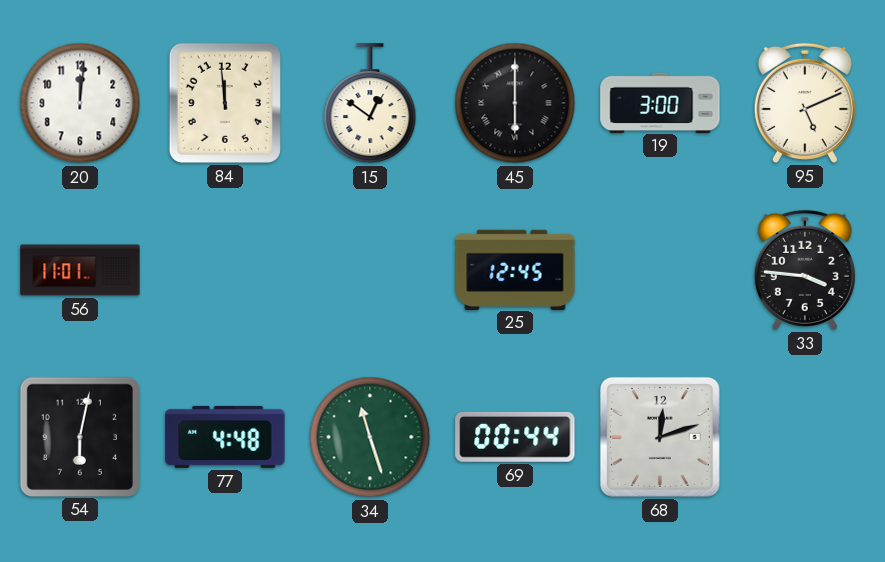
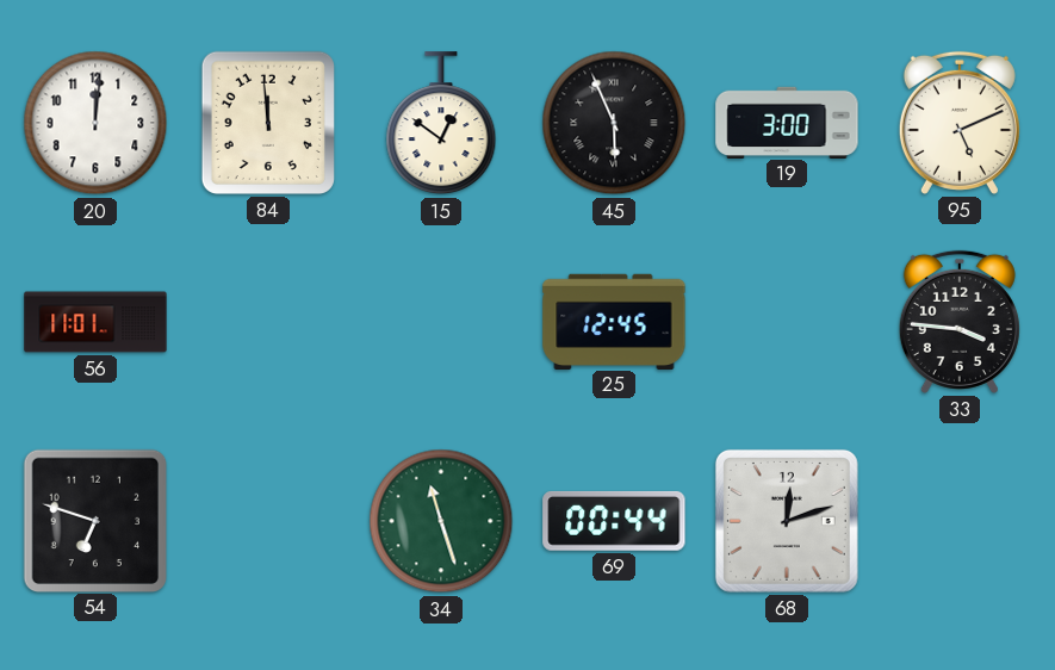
45: 6:00 -> 5:56
54: 6:02 -> 6:48
77: 4:48 -> none
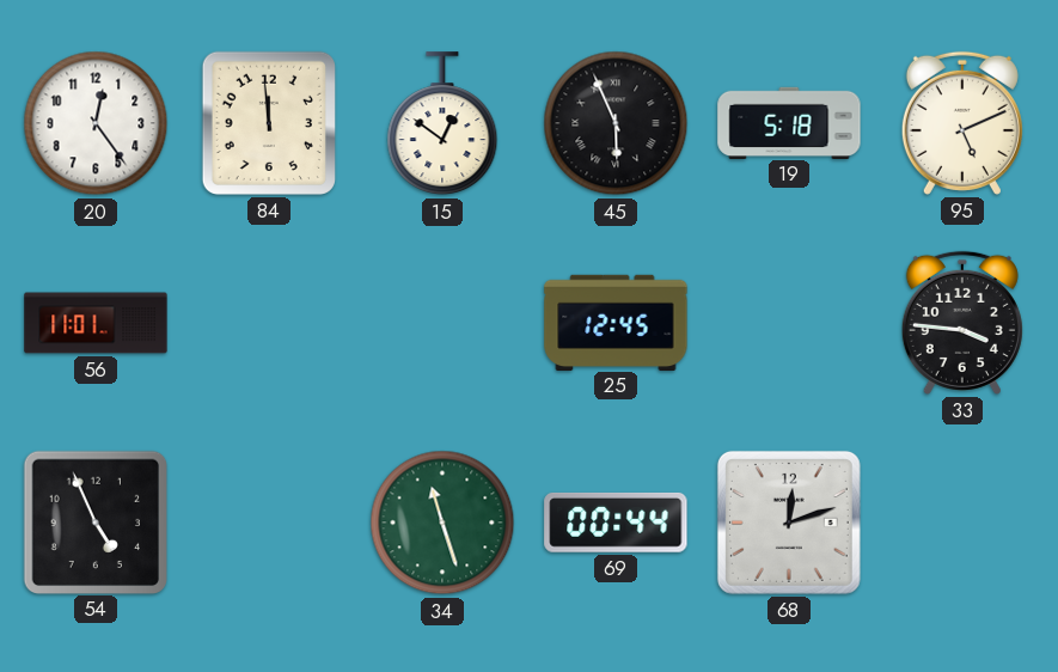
20: 12:01 -> 12:24
19: 3:00 -> 5:18
54: 6:48 -> 4:56
